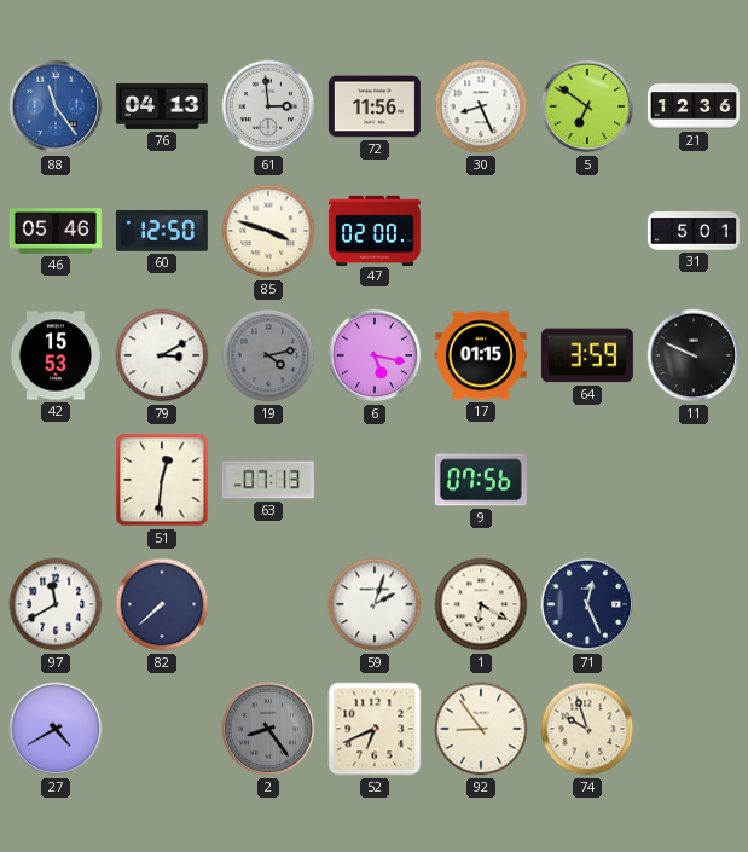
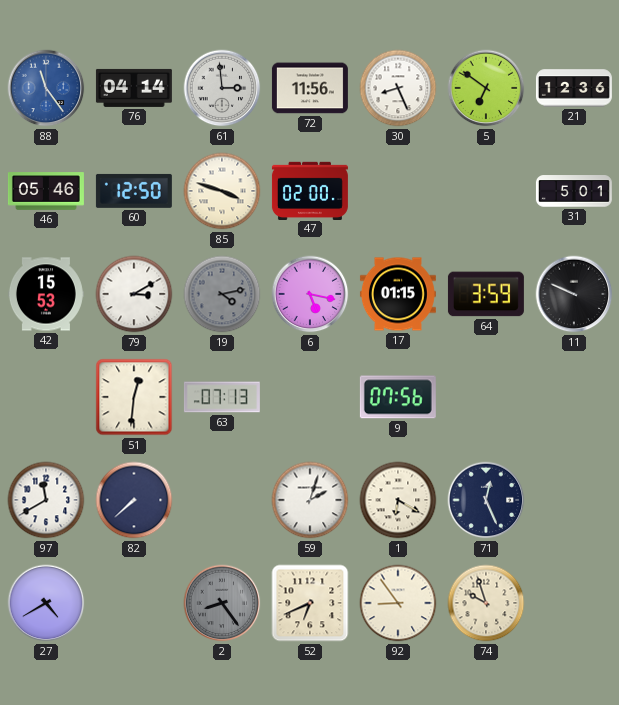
76: 04:13 -> 04:14
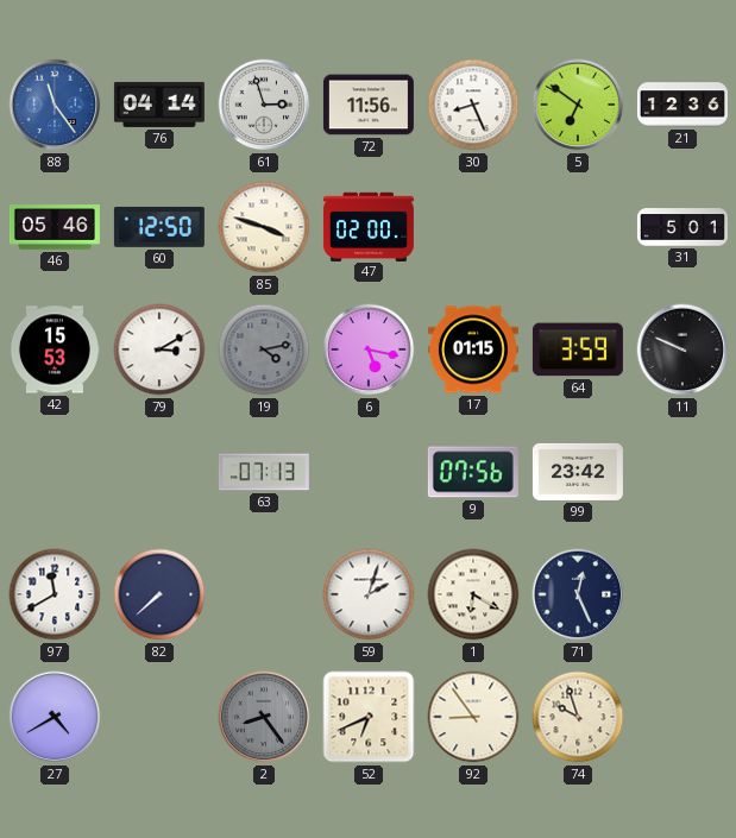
61: 2:59 -> 2:57
51: 12:31 -> none
99: none -> 23:42
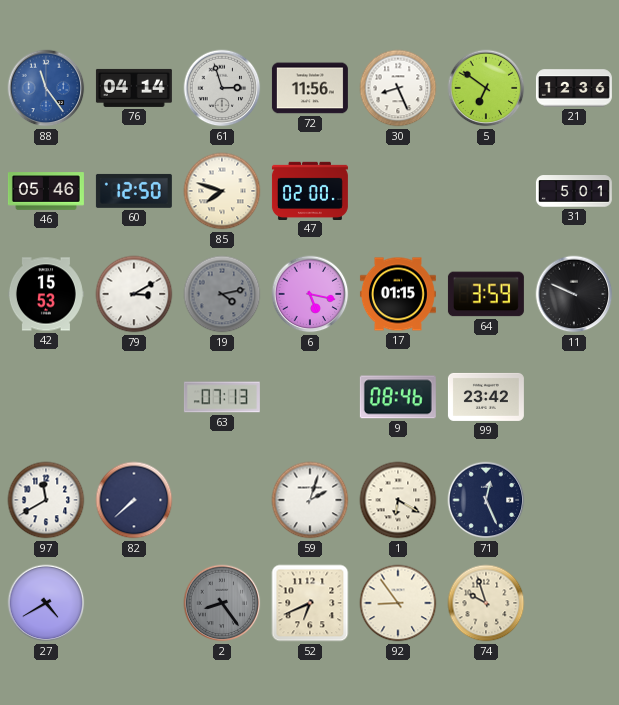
85: 3:48 -> 7:48
9: 07:56 -> 08:46
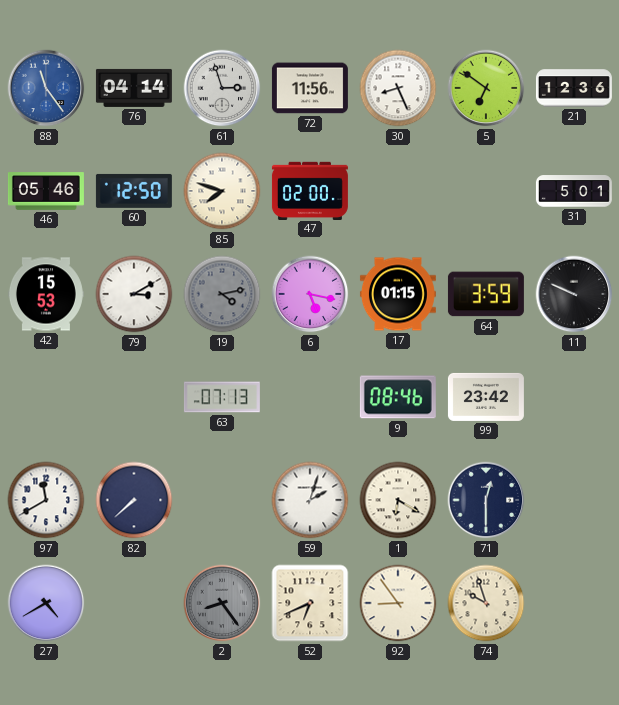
71: 12:26 -> 12:30
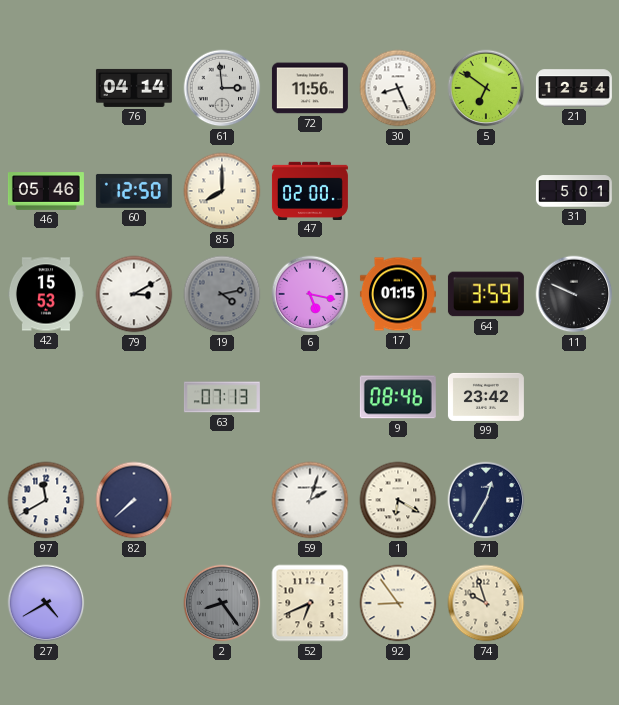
88: 11:24 -> none
61: 2:57 -> 2:59
21: 12:36 -> 12:54
85: 7:48 -> 8:00
71: 12:30 -> 12:35
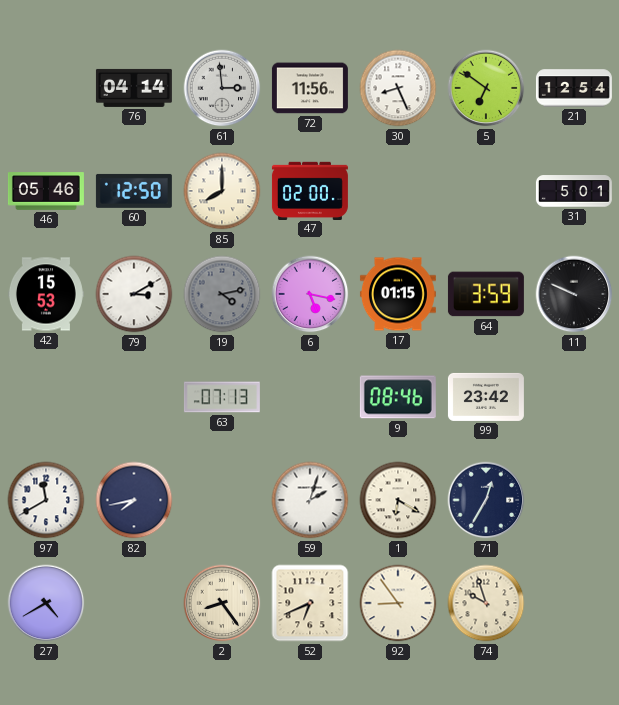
82: 7:38 -> 7:43
2 dial: grey -> cream
